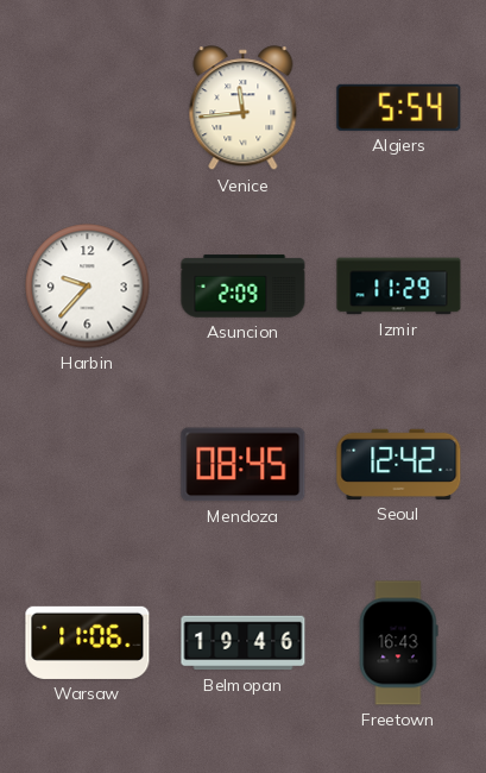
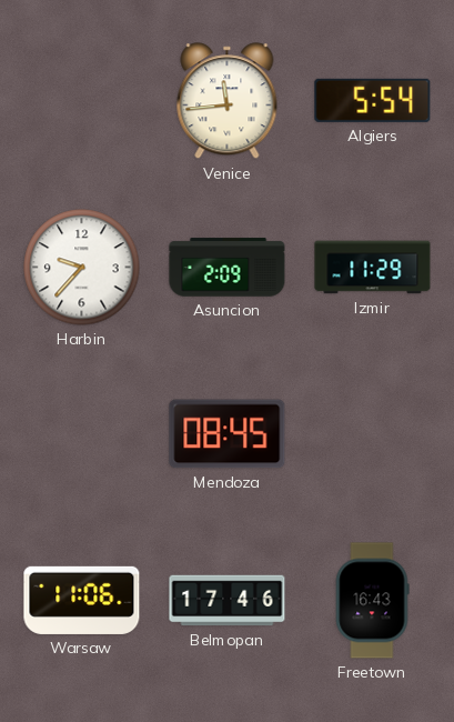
Seoul: 12:42 -> none
Belmopan: 19:46 -> 17:46
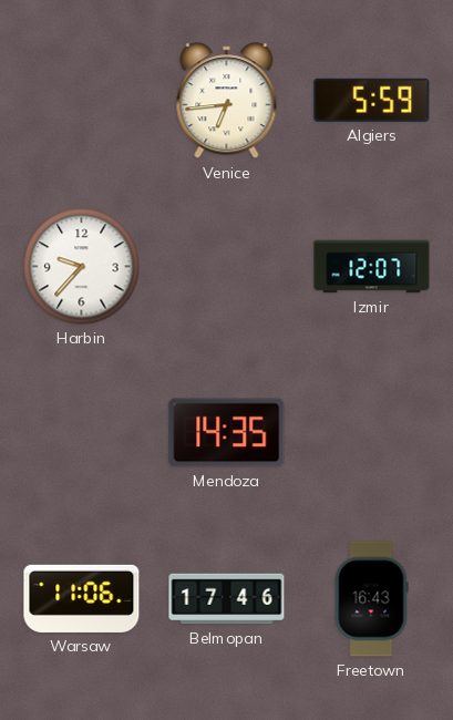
Venice: 11:44 -> 6:44
Algiers: 5:54 -> 5:59
Asuncion: 2:09 -> none
Izmir: 11:29 -> 12:07
Mendoza: 08:45 -> 14:35
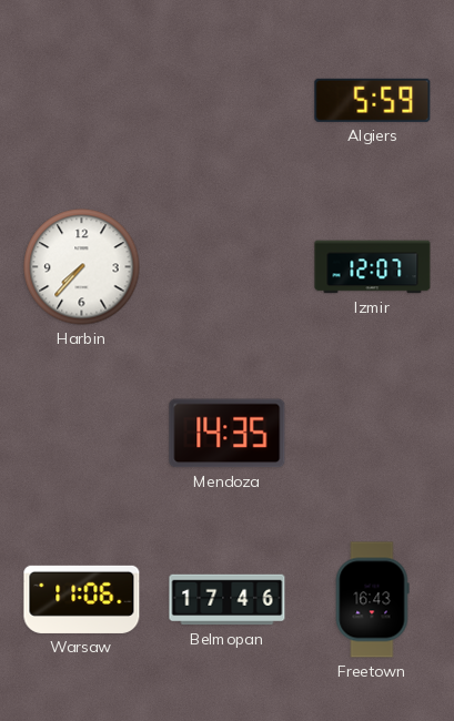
Venice: 6:44 -> none
Harbin: 9:37 -> 7:37
